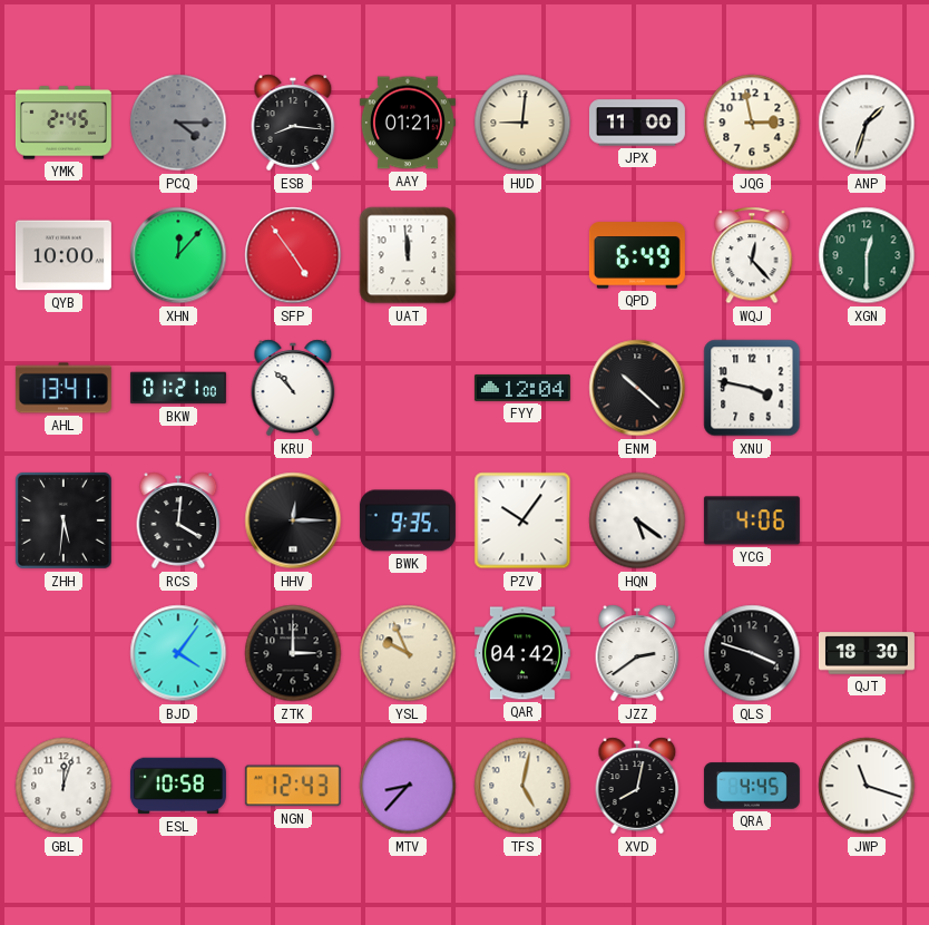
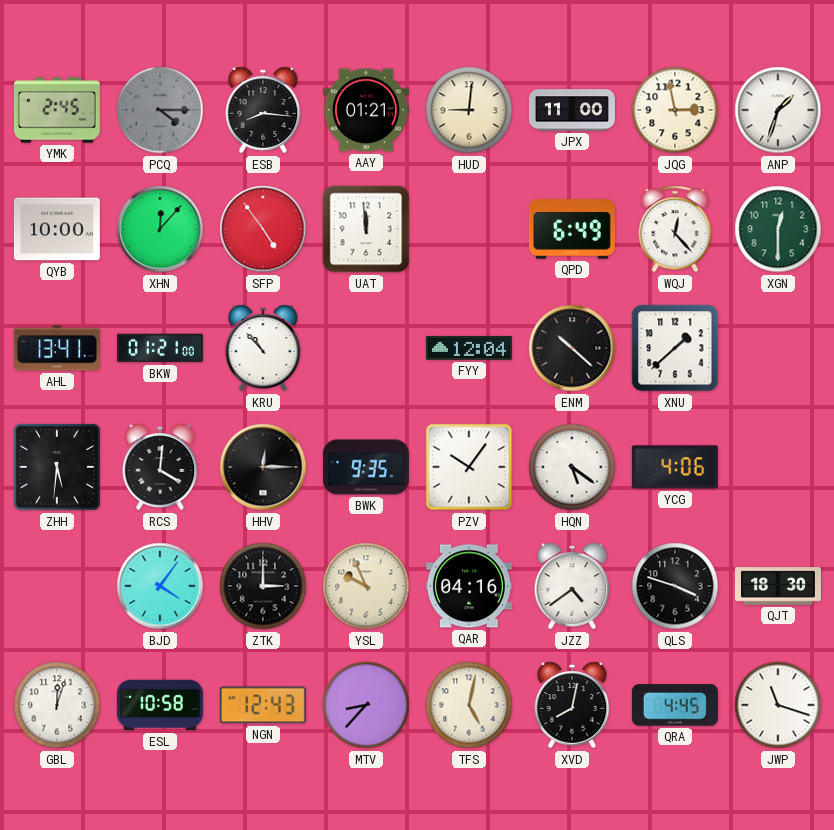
XNU: 3:47 -> 1:38
QAR: 04:42 -> 04:16
JZZ: 2:39 -> 4:39
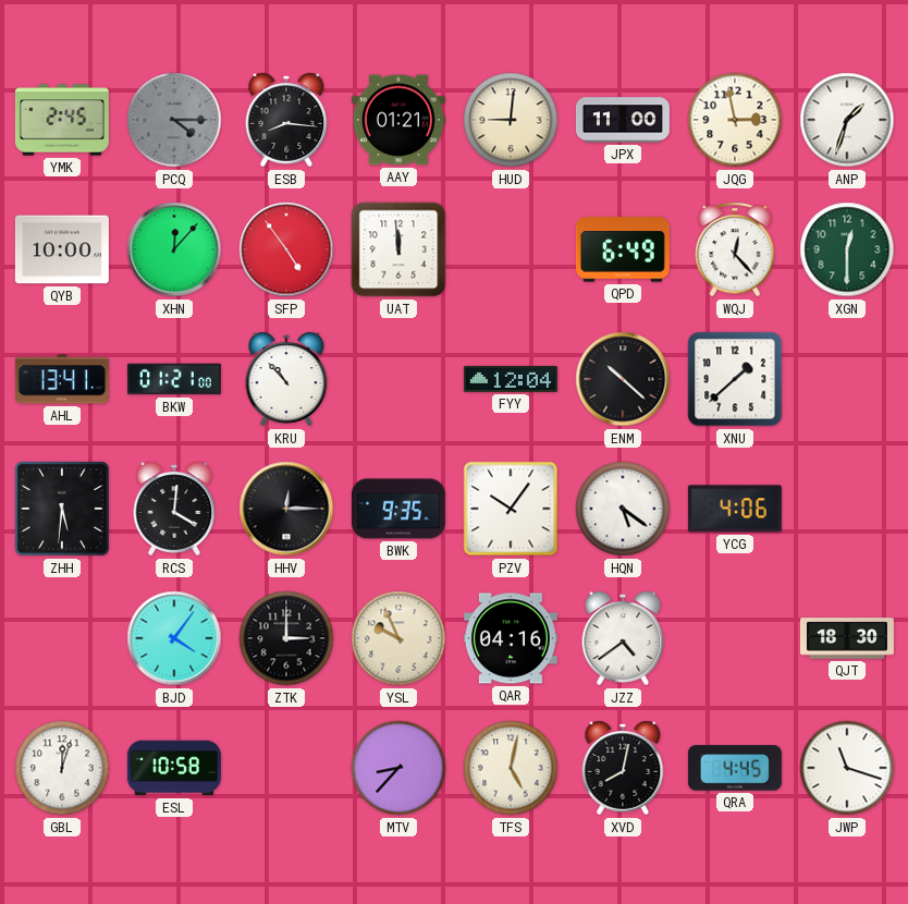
QLS: 3:48 -> none
NGN: 12:43 -> none
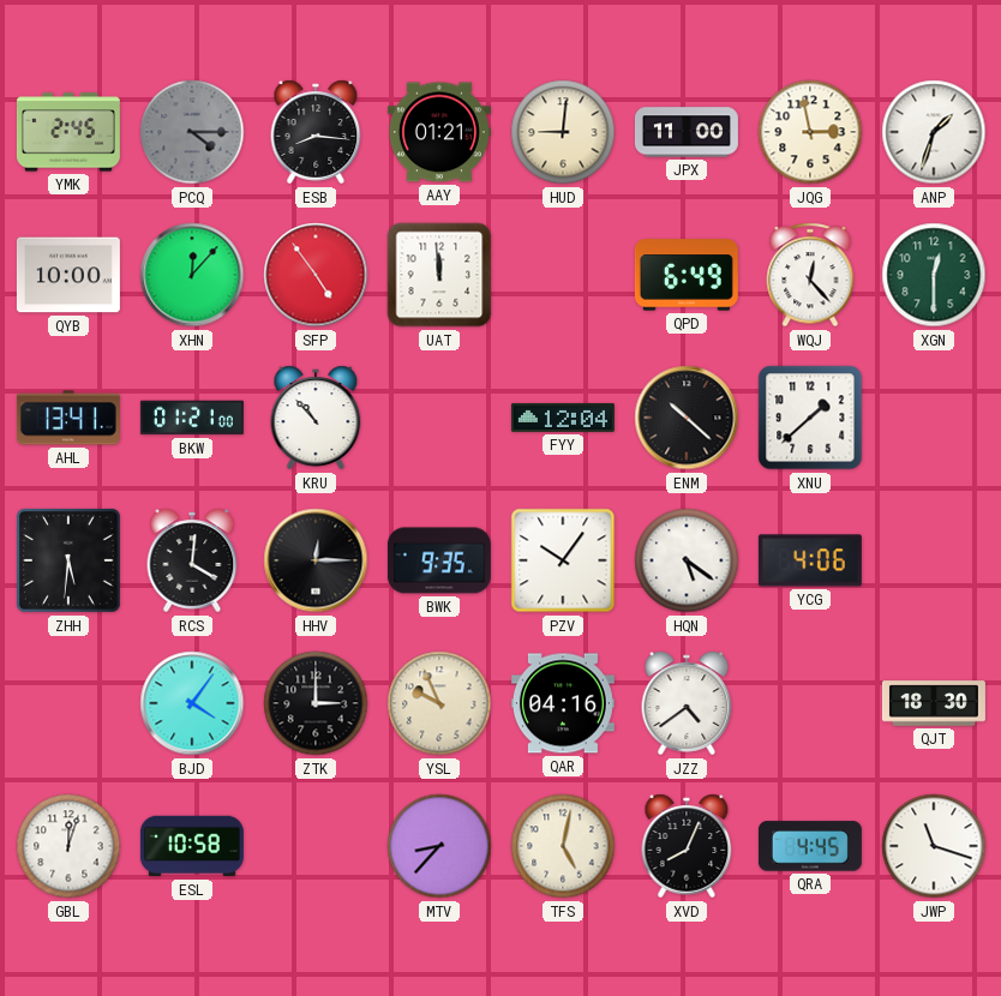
XVD: 8:02 -> 8:04
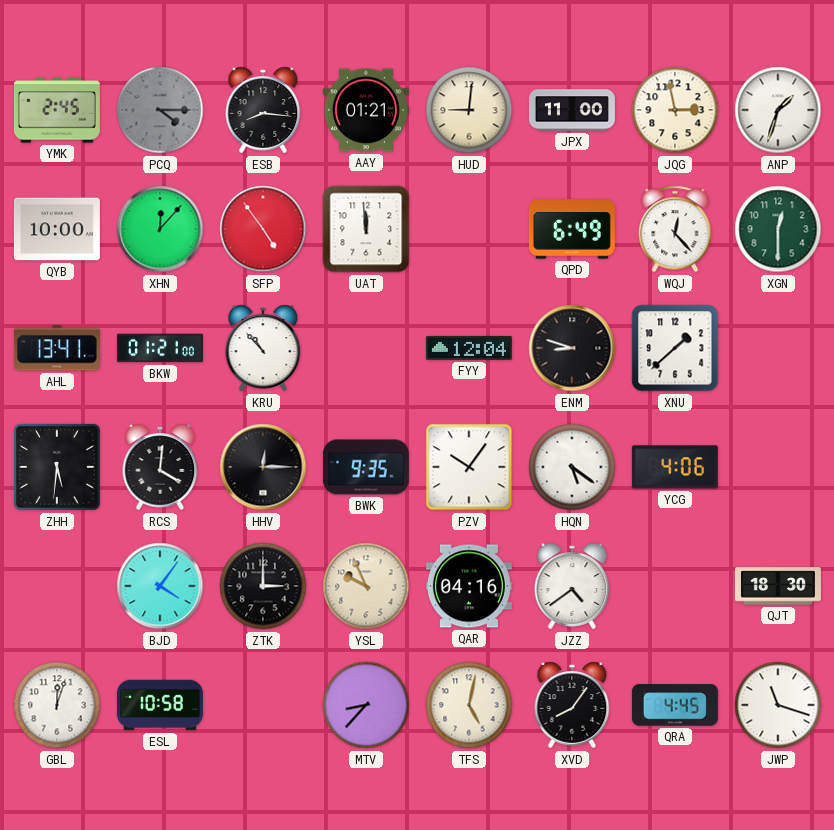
ENM: 10:22 -> 8:48
XVD: 8:04 -> 8:06
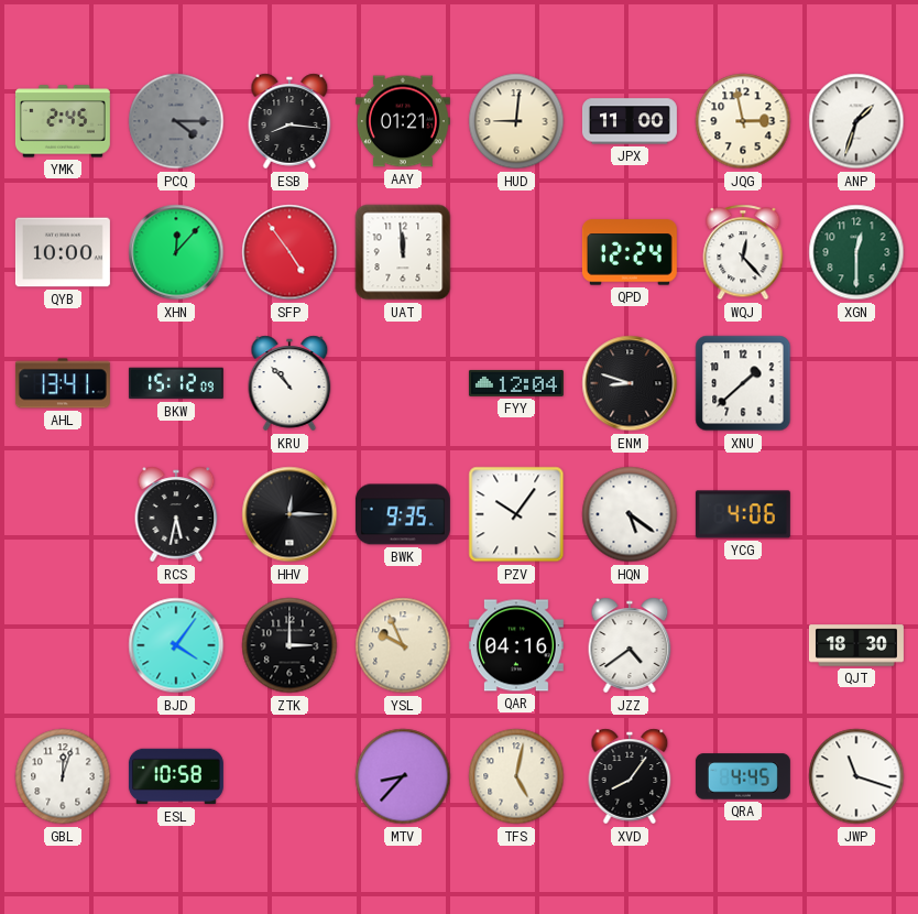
QPD: 6:49 -> 12:24
BKW: 01:21 -> 15:12
ZHH: 5:31 -> none
RCS: 4:01 -> 5:32
